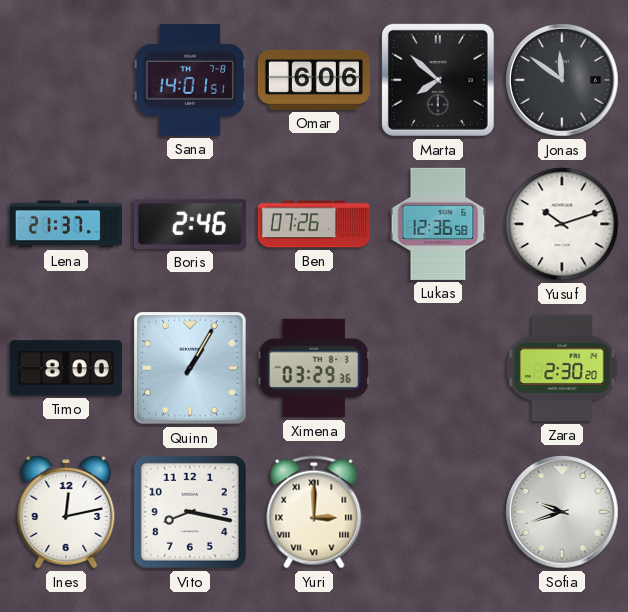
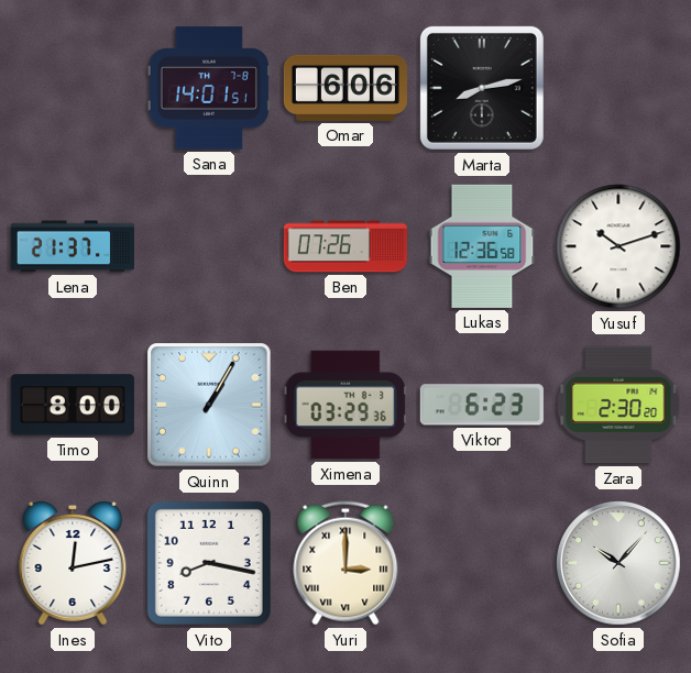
Marta: 7:52 -> 8:13
Jonas: 11:51 -> none
Boris: 2:46 -> none
Viktor: none -> 6:23
Sofia: 9:42 -> 10:07
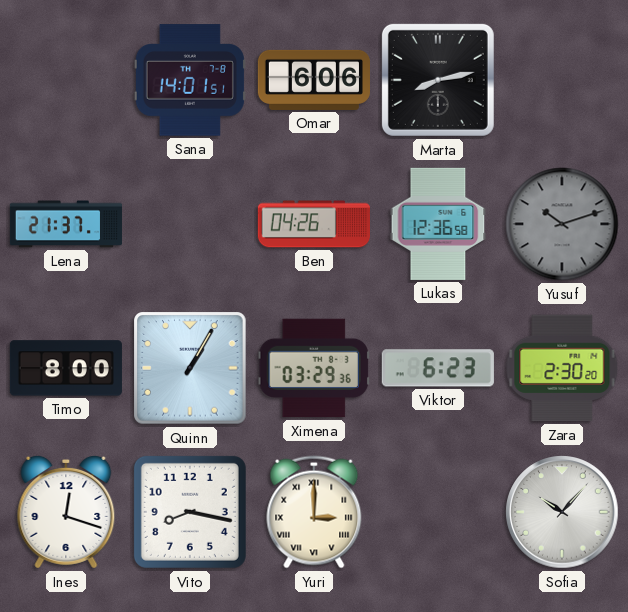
Ben: 07:26 -> 04:26
Yusuf dial: white -> grey
Ines: 12:13 -> 12:18
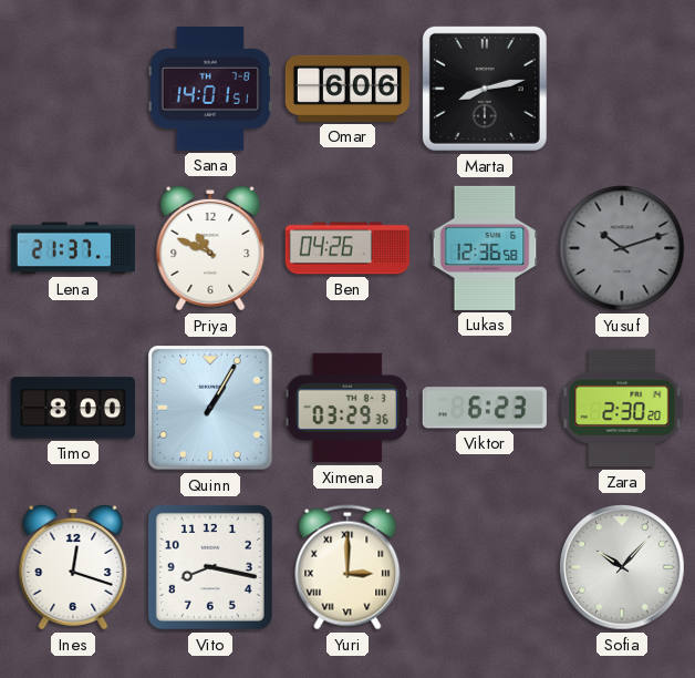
Priya: none -> 10:49
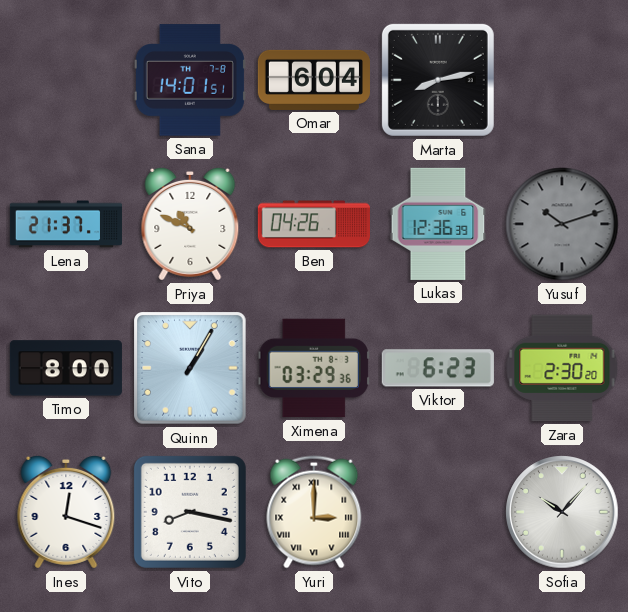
Omar: 6:06 -> 6:04
Lukas: 12:36:58 -> 12:36:39
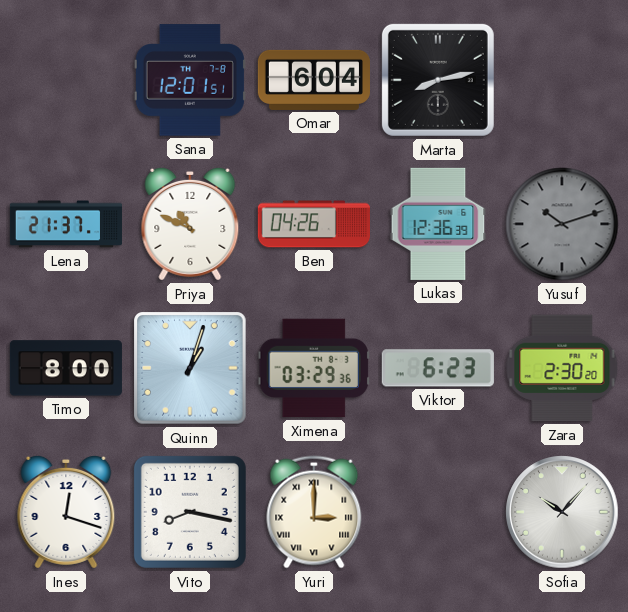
Sana: 14:01 -> 12:01
Quinn: 1:05 -> 1:03
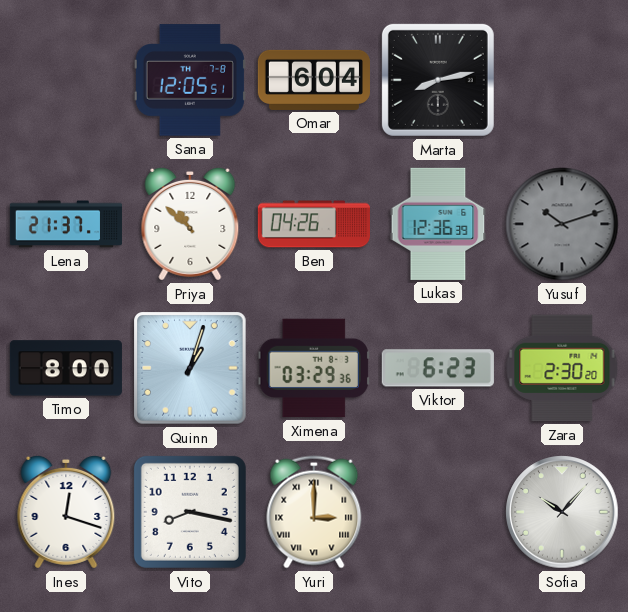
Sana: 12:01 -> 12:05
Priya: 10:49 -> 10:52
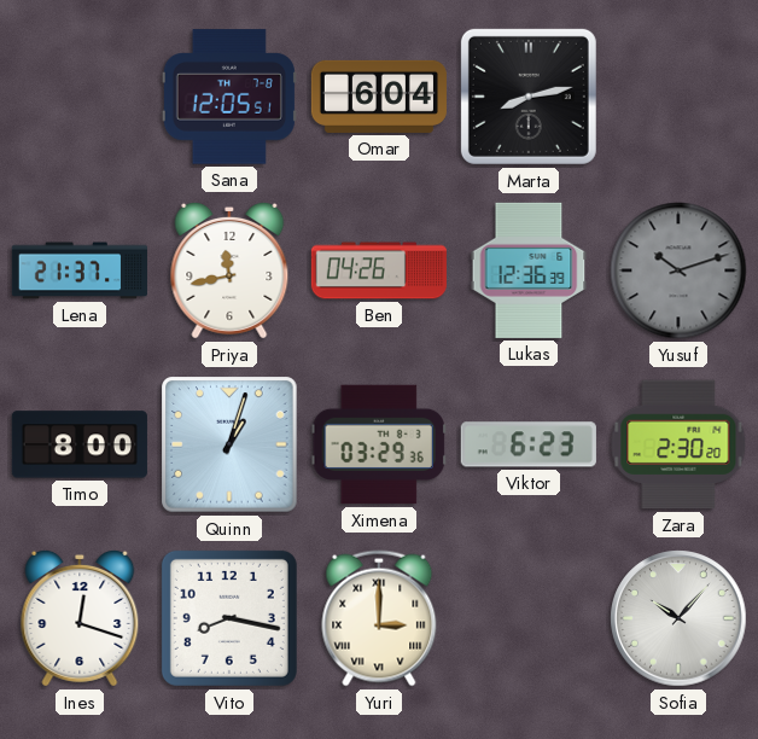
Priya: 10:52 -> 11:43
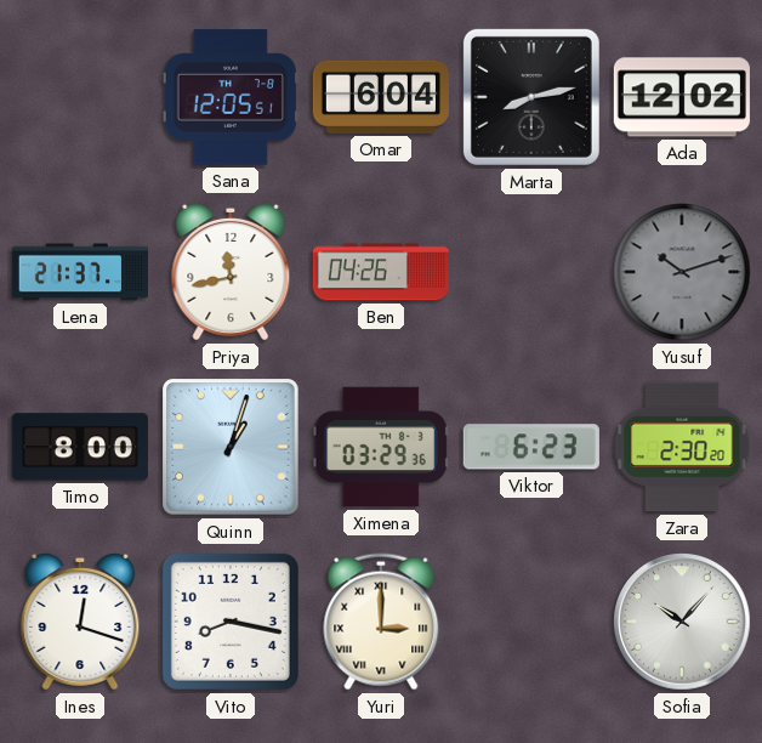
Ada: none -> 12:02
Lukas: 12:36 -> none
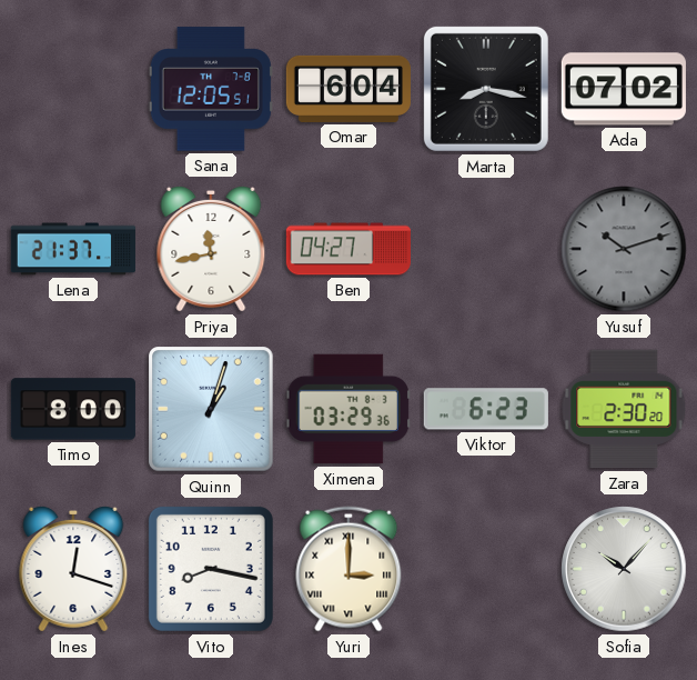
Marta: 8:13 -> 8:17
Ada: 12:02 -> 07:02
Ben: 04:26 -> 04:27
